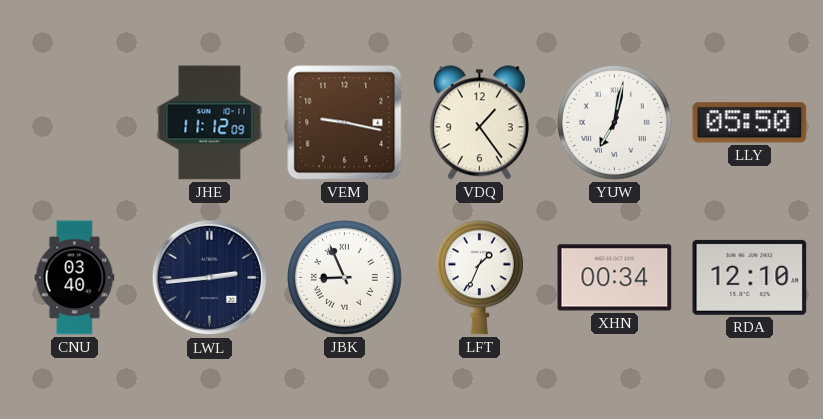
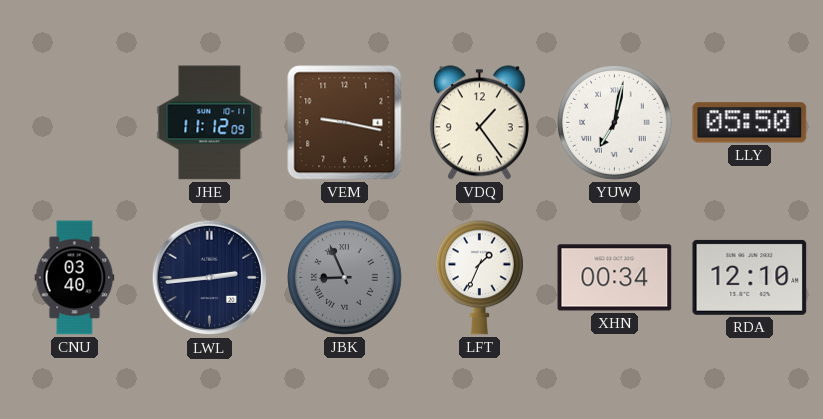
JBK dial: white -> grey
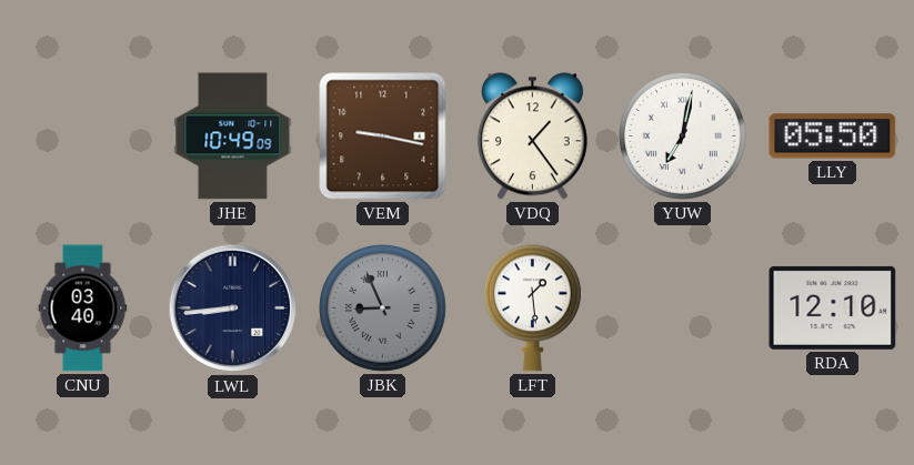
JHE: 11:12 -> 10:49
LWL: 2:44 -> 8:44
LFT: 1:34 -> 1:29
XHN: 00:34 -> none
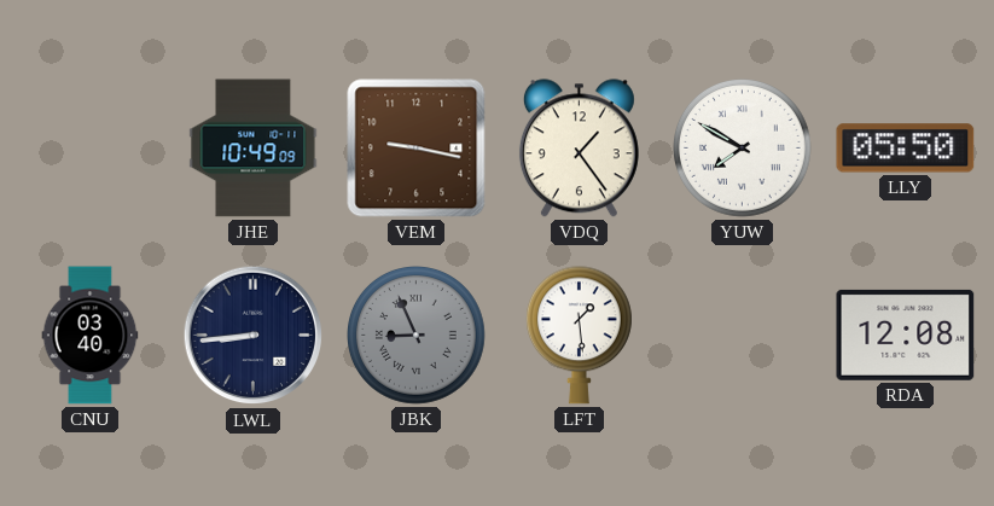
YUW: 7:02 -> 7:50
RDA: 12:10 -> 12:08
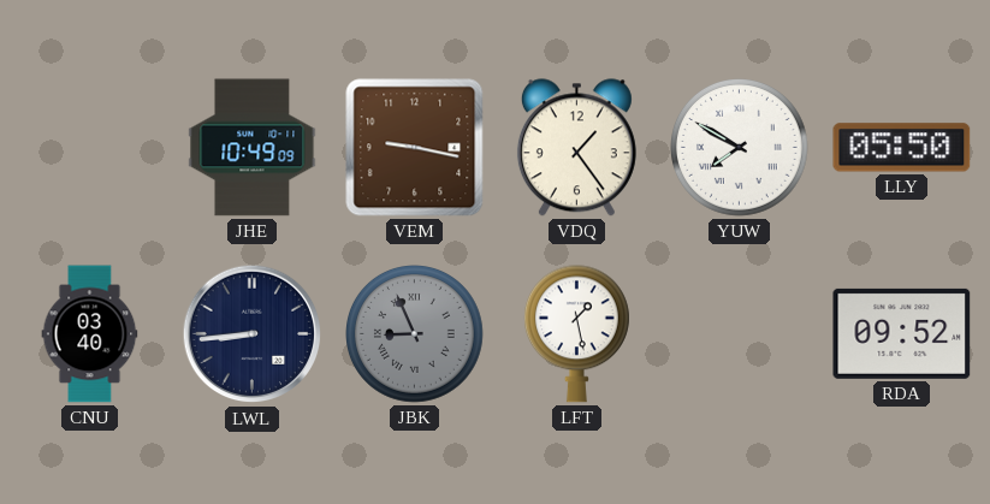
LFT: 1:29 -> 1:28
RDA: 12:08 -> 09:52
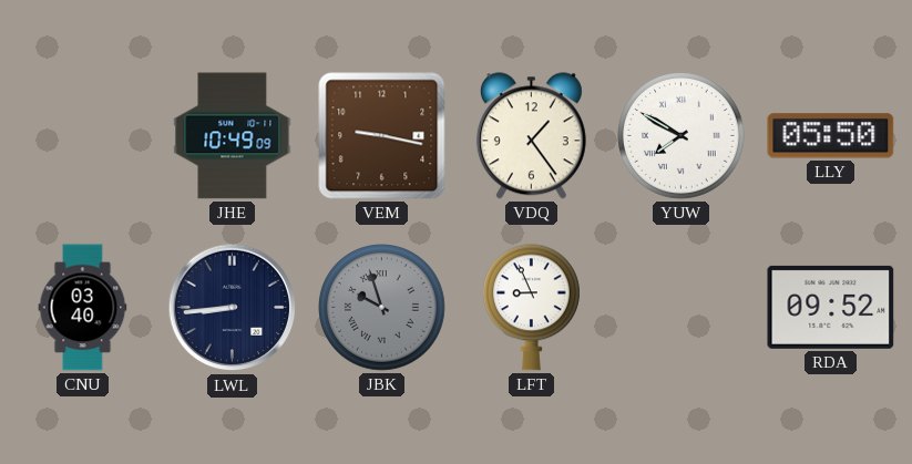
JBK: 8:56 -> 9:57
LFT: 1:28 -> 8:56
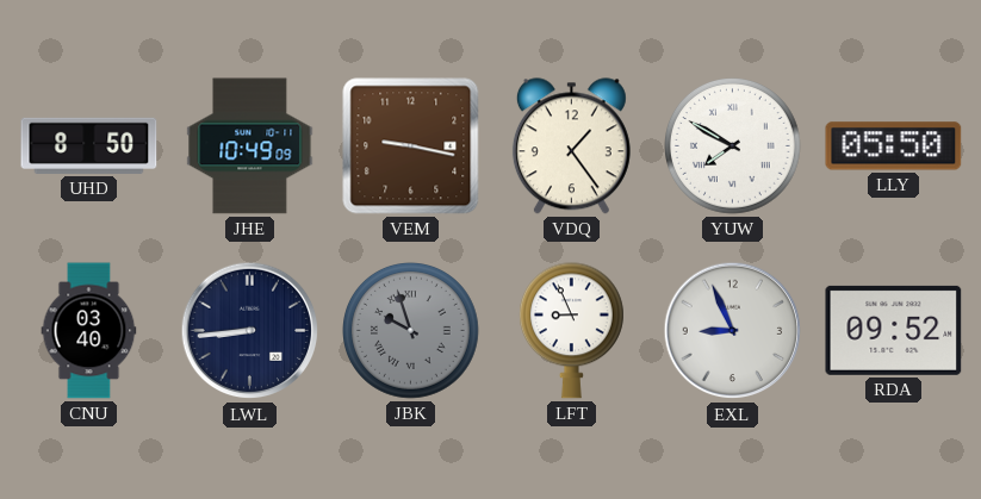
UHD: none -> 8:50
EXL: none -> 8:56
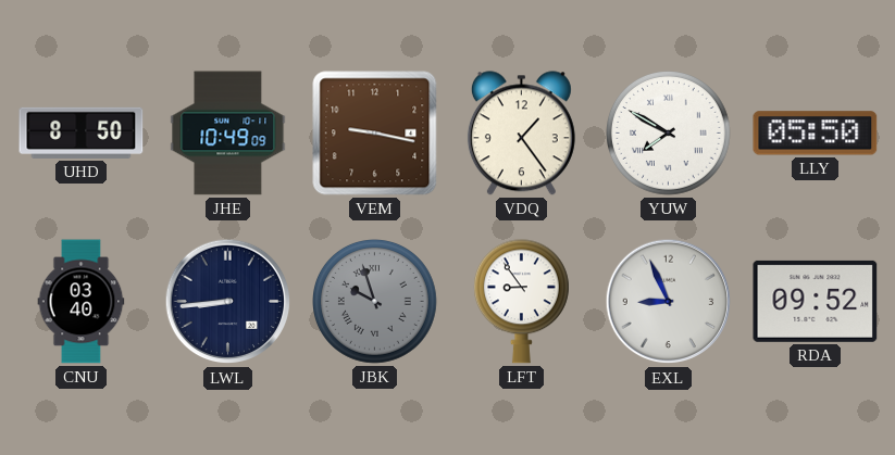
LFT: 8:56 -> 8:54
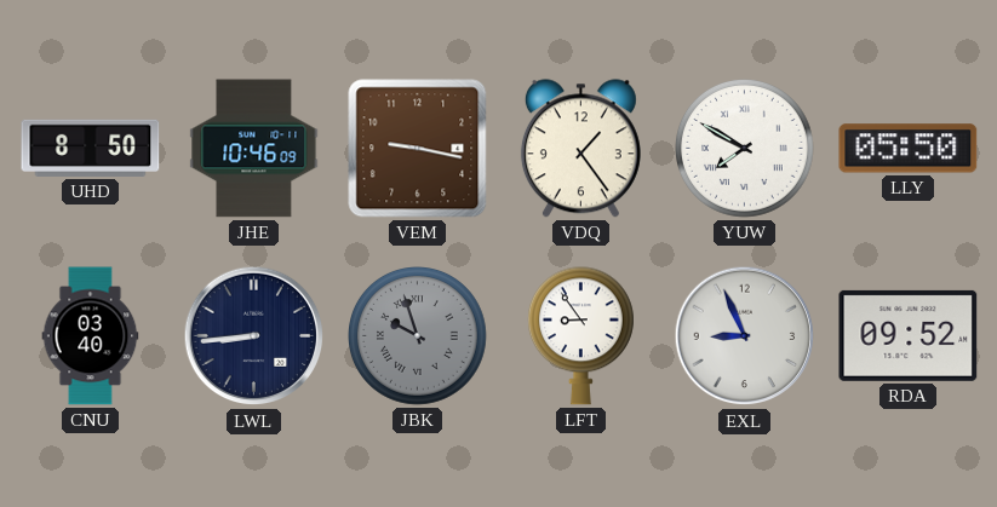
JHE: 10:49 -> 10:46
